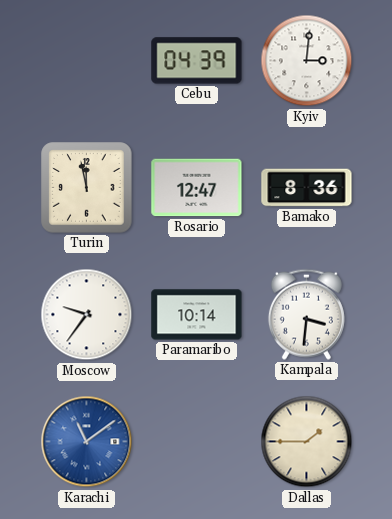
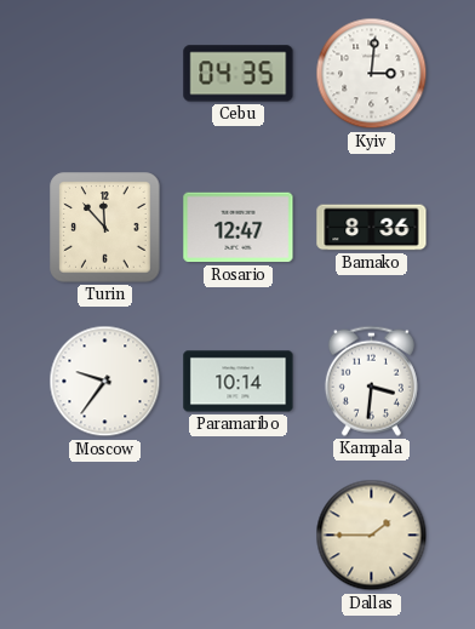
Cebu: 04:39 -> 04:35
Turin: 11:58 -> 11:53
Karachi: 11:09 -> none
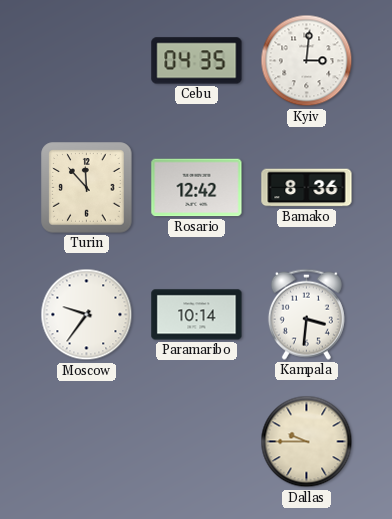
Rosario: 12:47 -> 12:42
Dallas: 1:45 -> 9:45
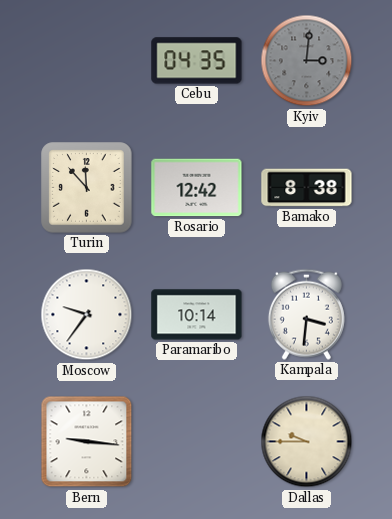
Kyiv dial: white -> grey
Bamako: 8:36 -> 8:38
Bern: none -> 9:16
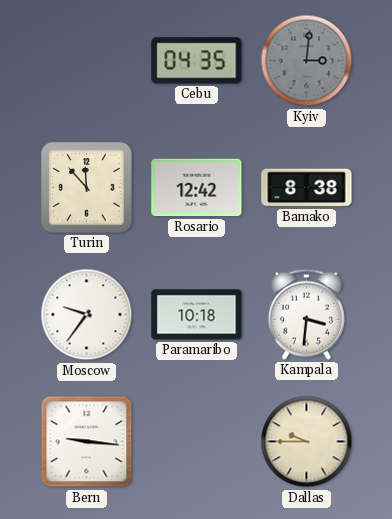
Paramaribo: 10:14 -> 10:18
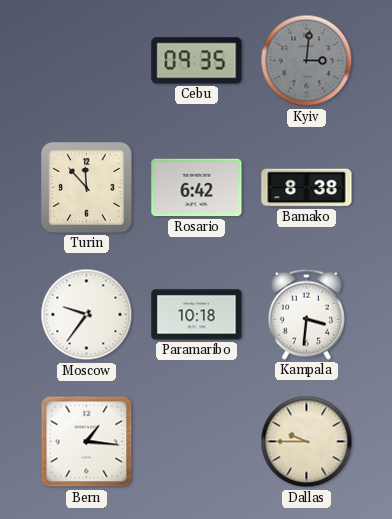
Cebu: 04:35 -> 09:35
Rosario: 12:42 -> 6:42
Bern: 9:16 -> 1:16
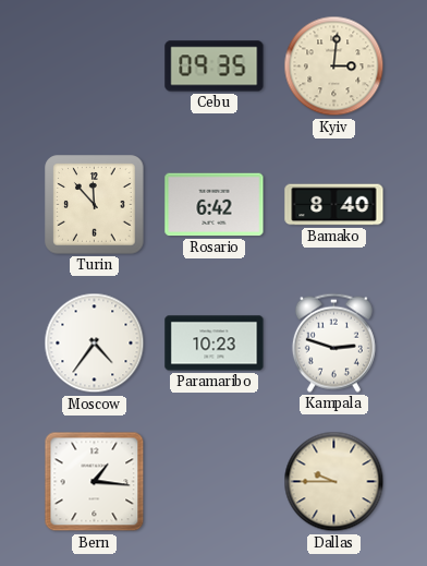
Kyiv dial: grey -> cream
Bamako: 8:38 -> 8:40
Moscow: 9:36 -> 4:36
Paramaribo: 10:18 -> 10:23
Kampala: 3:31 -> 2:48
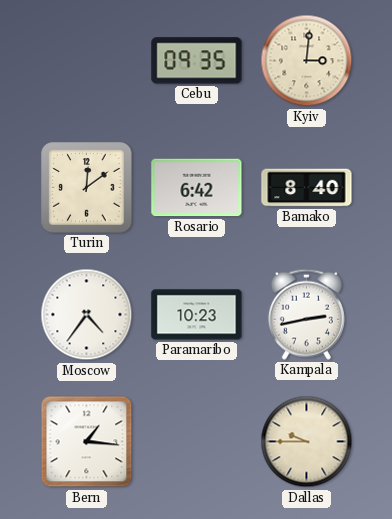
Turin: 11:53 -> 12:09
Kampala: 2:48 -> 2:43
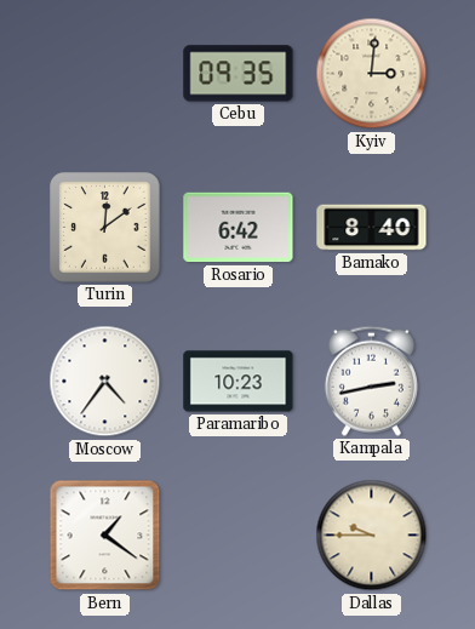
Bern: 1:16 -> 1:21
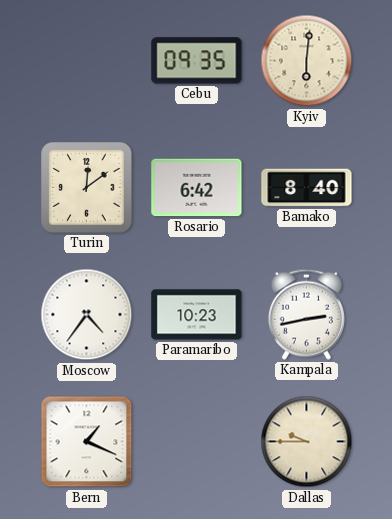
Kyiv: 3:01 -> 6:01
Bern: 1:21 -> 1:19
